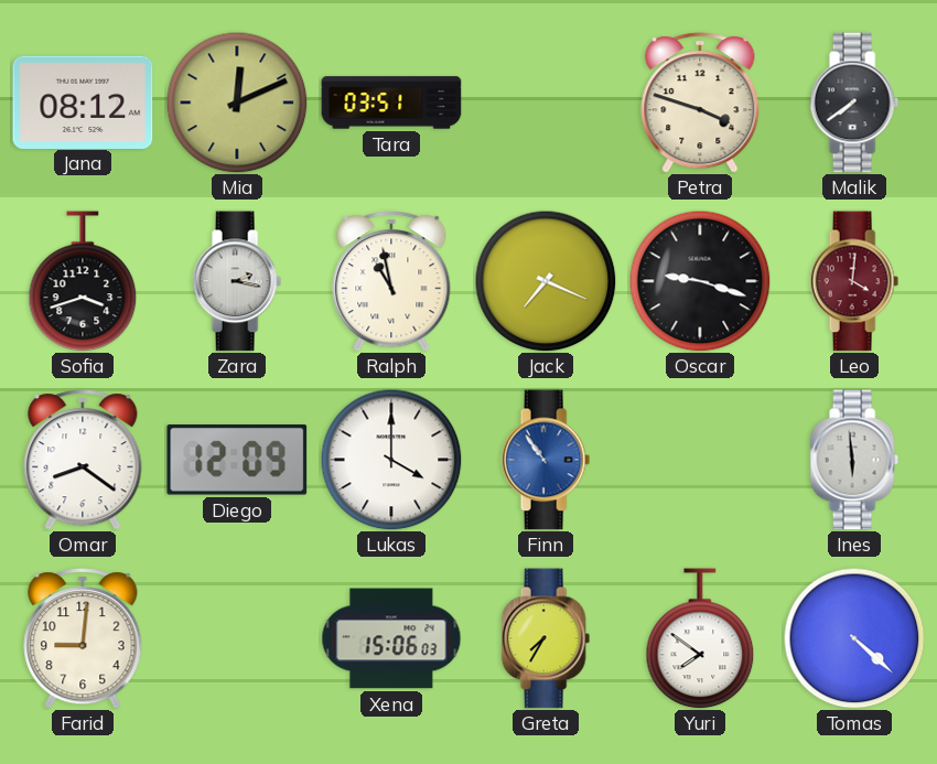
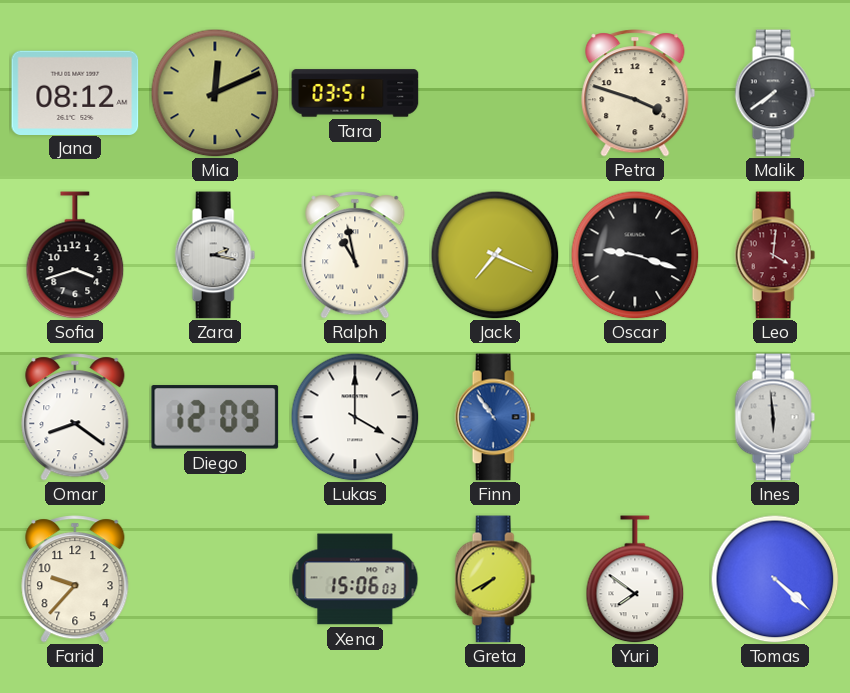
Farid: 9:01 -> 9:37
Greta: 7:35 -> 7:40
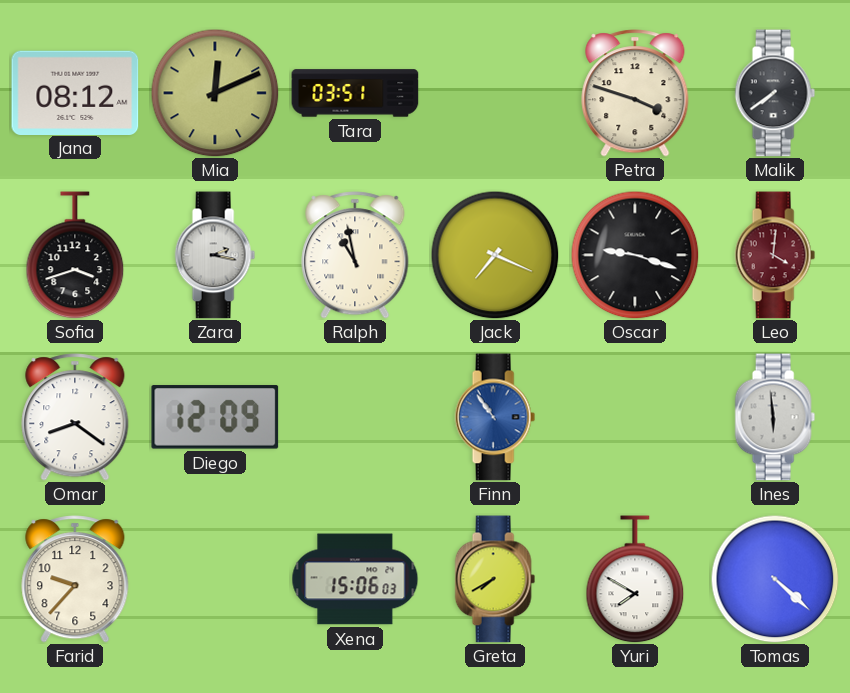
Lukas: 4:00 -> none
Yuri: 7:51 -> 7:50
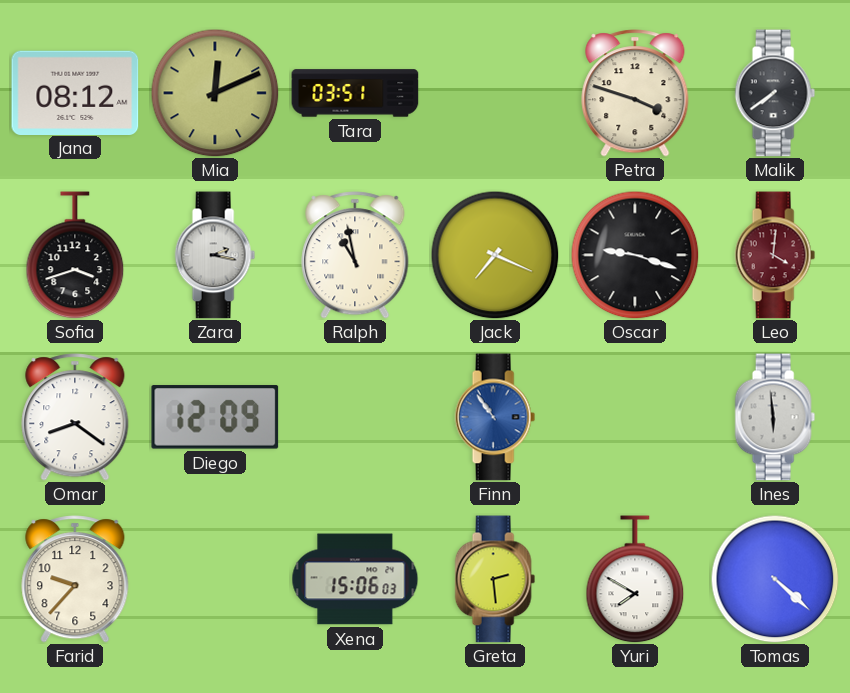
Greta: 7:40 -> 2:29
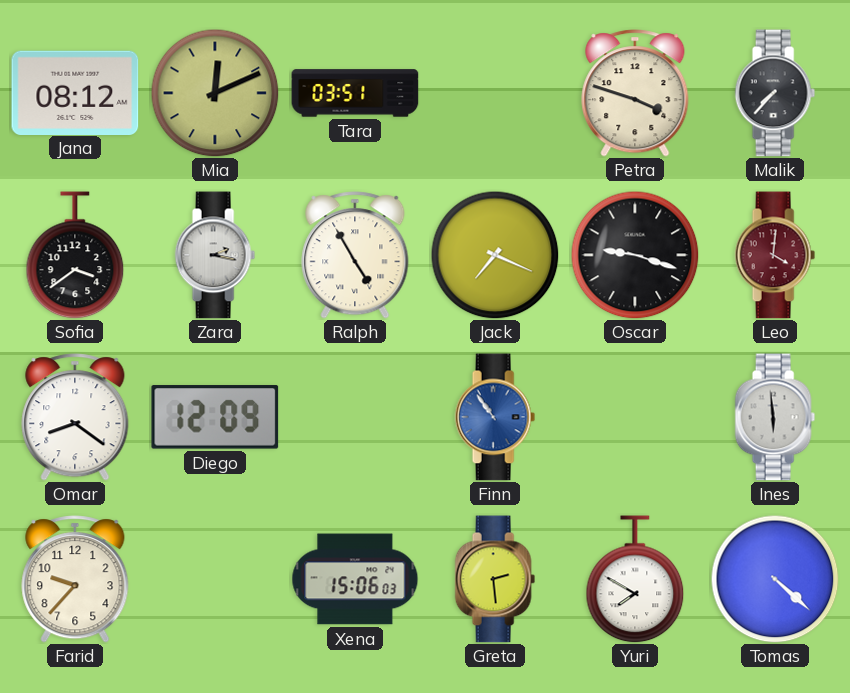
Malik: 7:39 -> 7:37
Sofia: 3:42 -> 3:39
Ralph: 10:58 -> 4:55
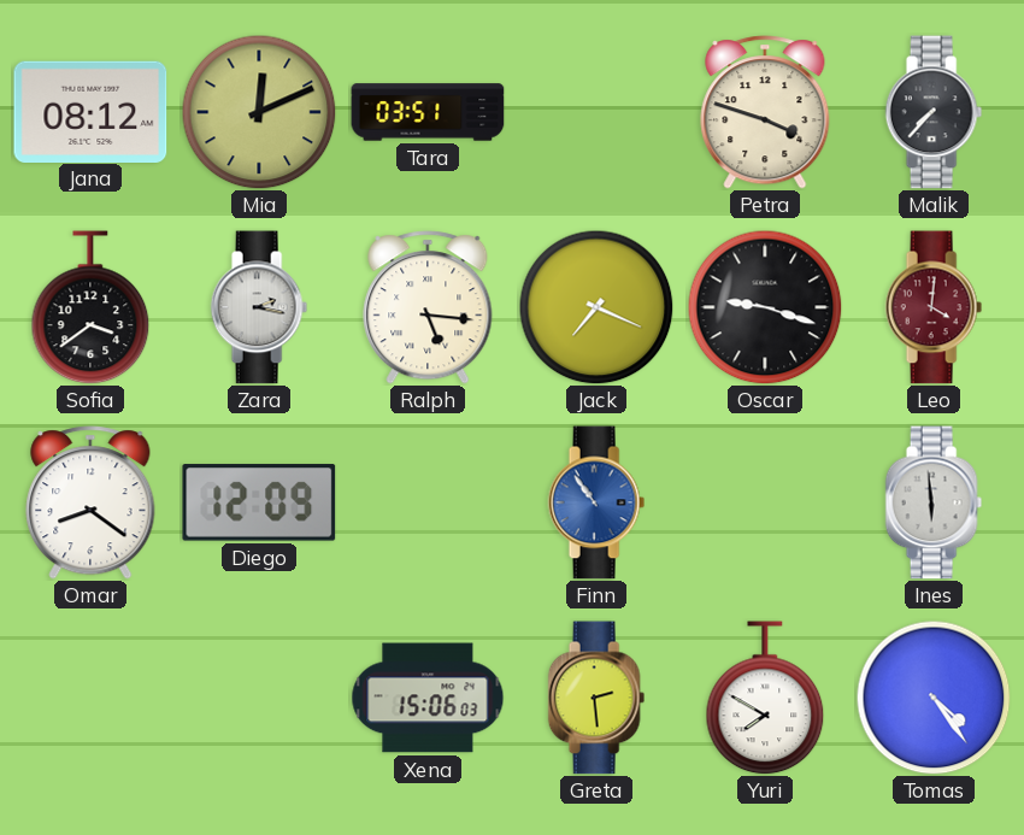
Ralph: 4:55 -> 5:16
Farid: 9:37 -> none
Tomas: 4:22 -> 4:24
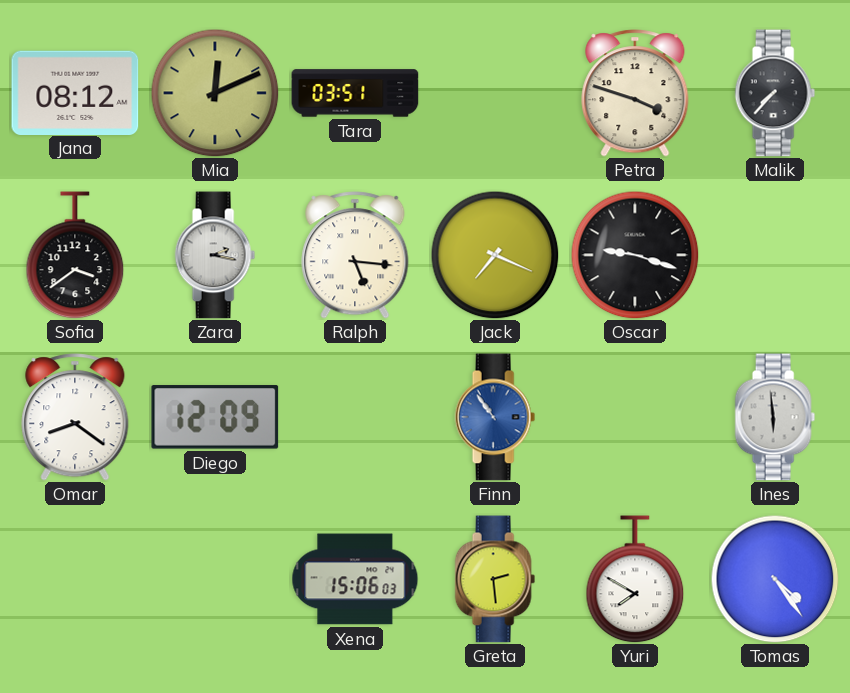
Leo: 4:01 -> none
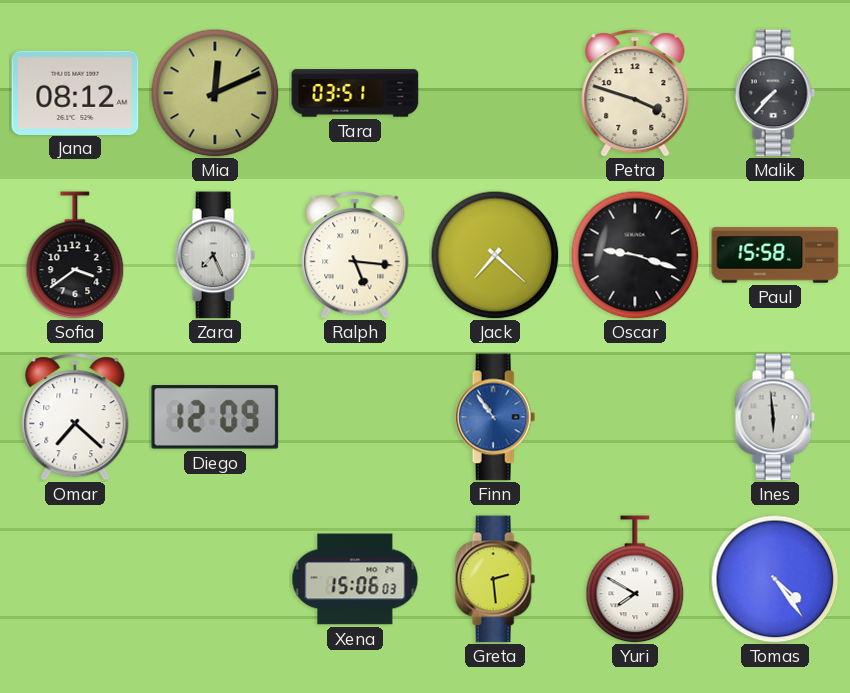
Zara: 2:17 -> 7:26
Jack: 7:19 -> 7:22
Paul: none -> 15:58
Omar: 8:21 -> 7:22
